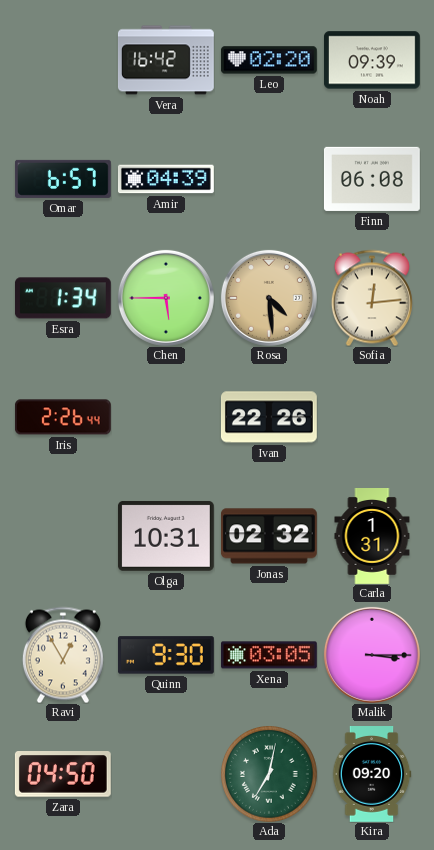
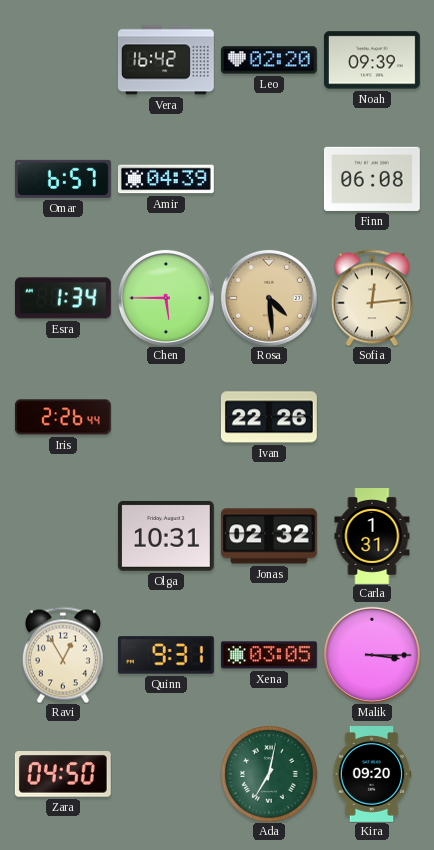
Quinn: 9:30 -> 9:31
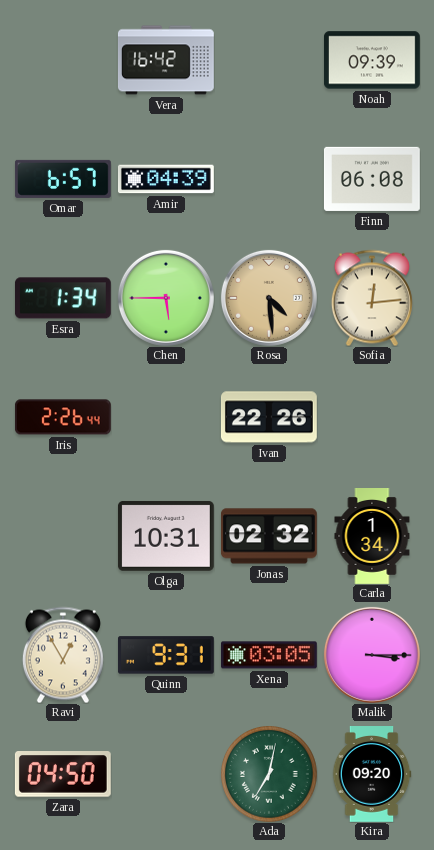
Leo: 02:20 -> none
Carla: 1:31 -> 1:34
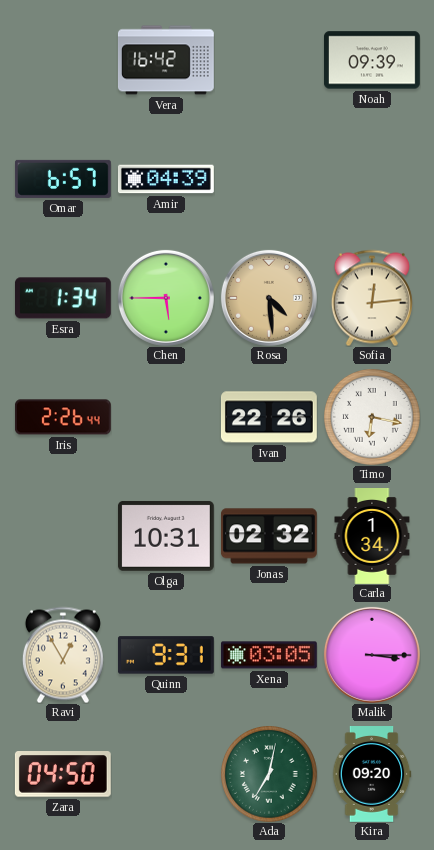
Finn: 06:08 -> none
Timo: none -> 6:17
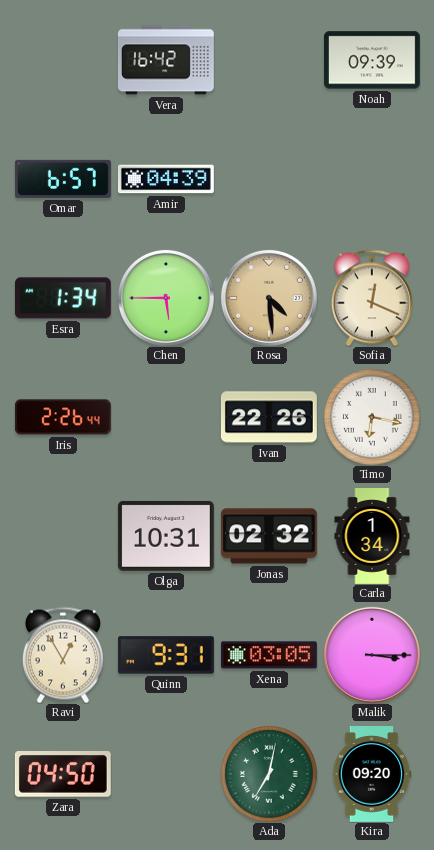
Sofia: 12:14 -> 12:19
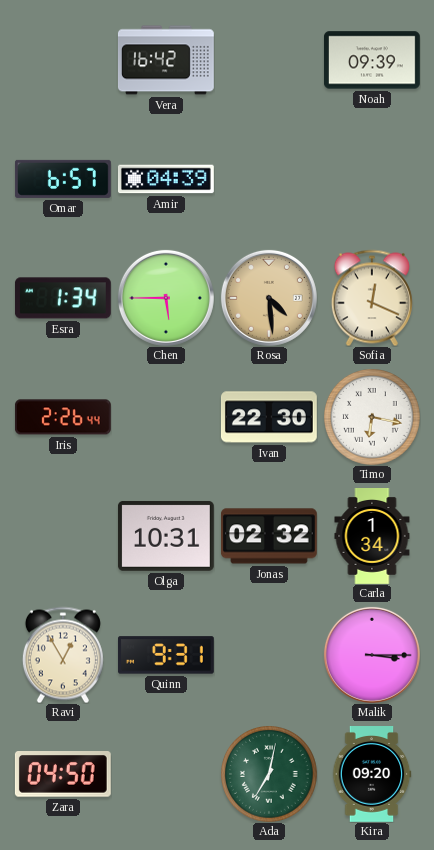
Ivan: 22:26 -> 22:30
Xena: 03:05 -> none
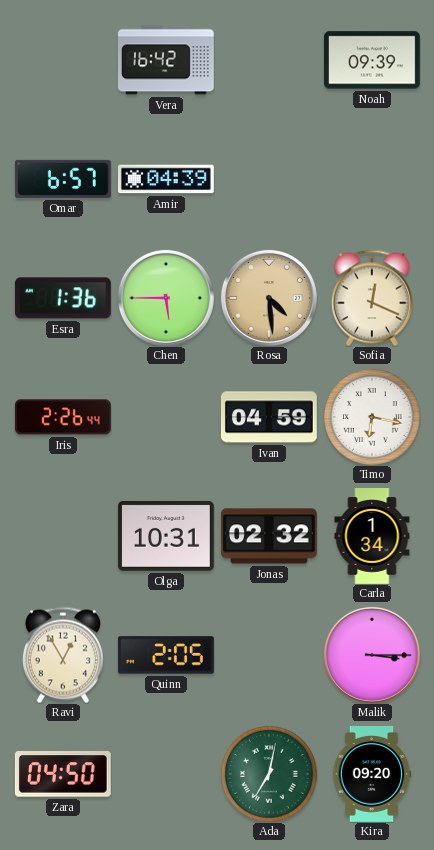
Esra: 1:34 -> 1:36
Ivan: 22:30 -> 04:59
Quinn: 9:31 -> 2:05
